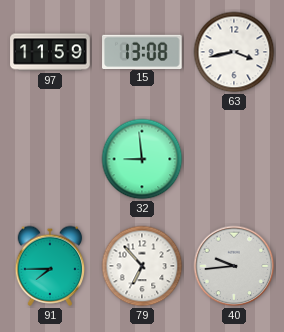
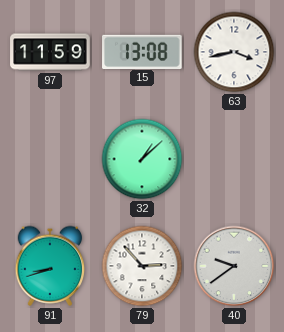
32: 8:59 -> 1:08
91: 7:45 -> 8:42
79: 6:53 -> 2:53
40: 9:44 -> 9:39
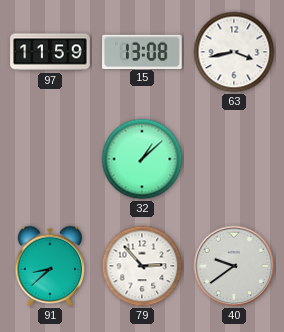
91: 8:42 -> 8:38
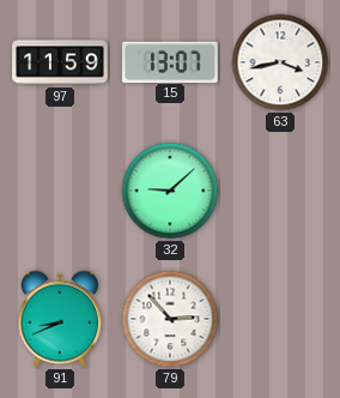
15: 13:08 -> 13:07
32: 1:08 -> 9:08
91: 8:38 -> 8:41
40: 9:39 -> none
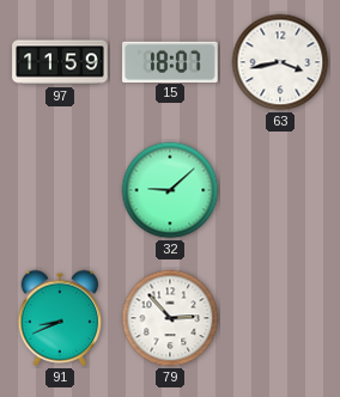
15: 13:07 -> 18:07
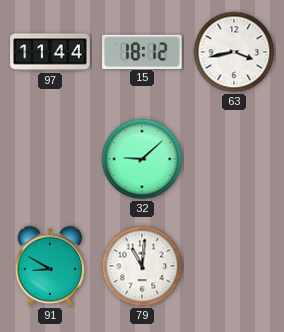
97: 11:59 -> 11:44
15: 18:07 -> 18:12
91: 8:41 -> 8:50
79: 2:53 -> 11:01
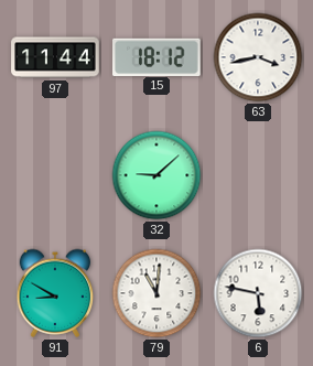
6: none -> 5:47
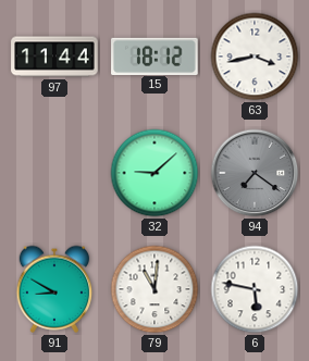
94: none -> 7:21
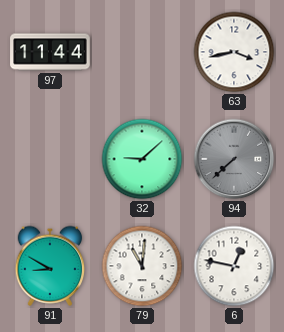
15: 18:12 -> none
94: 7:21 -> 7:38
6: 5:47 -> 12:47
